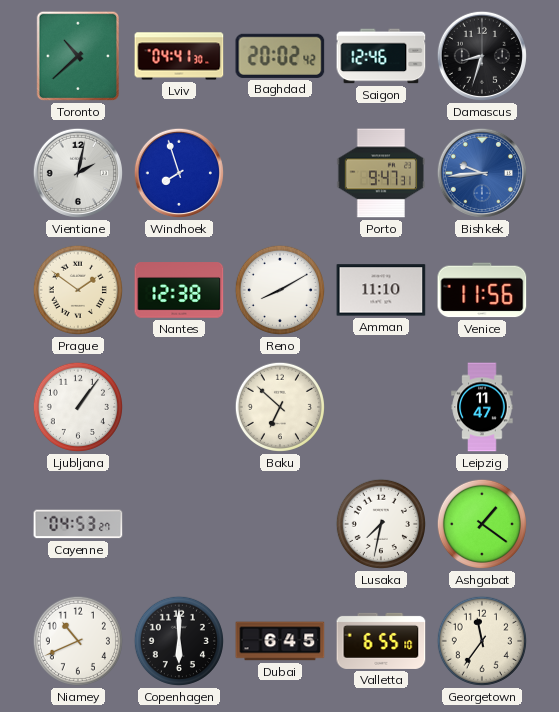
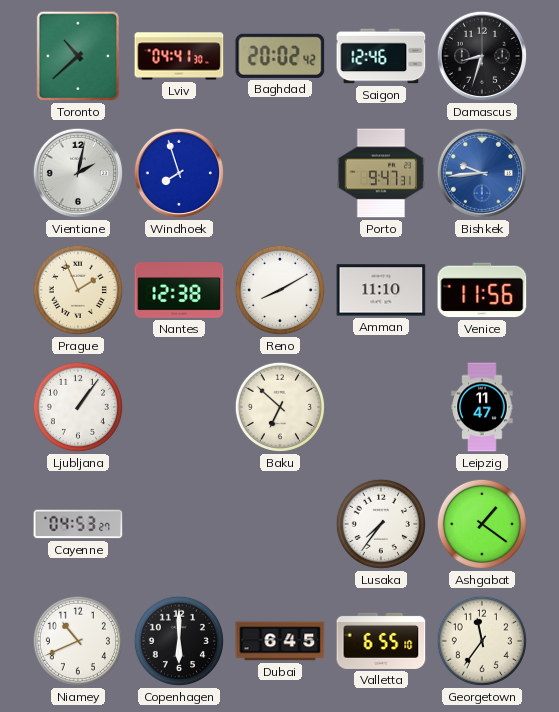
Prague: 1:51 -> 1:56
Lusaka: 7:32 -> 7:36
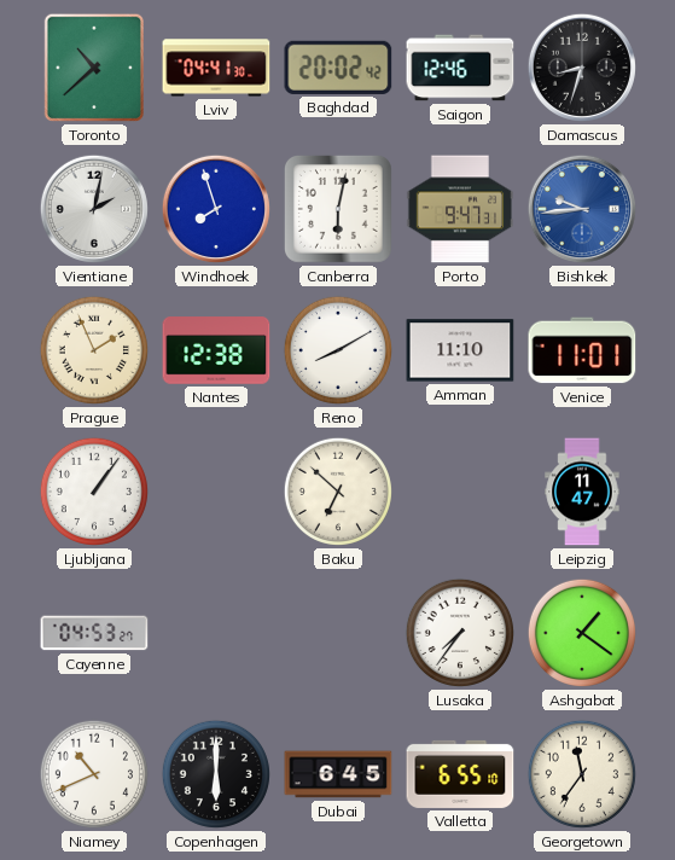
Canberra: none -> 6:02
Venice: 11:56 -> 11:01
